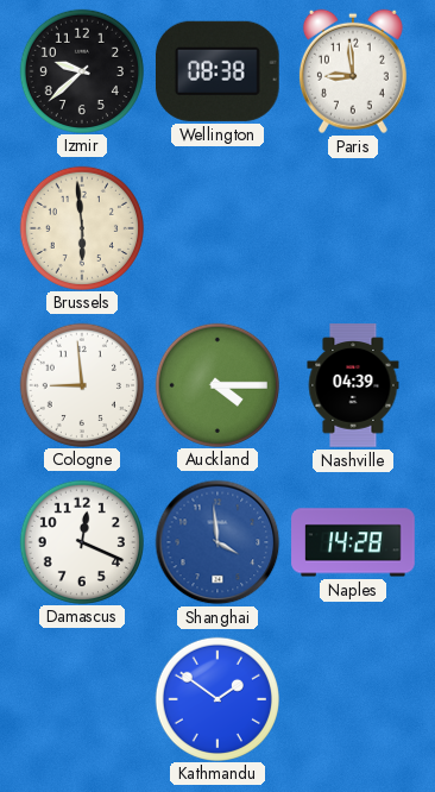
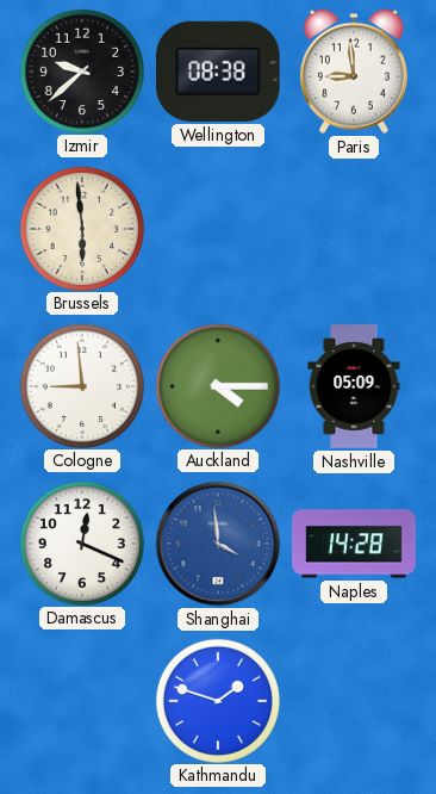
Nashville: 04:39 -> 05:09
Kathmandu: 1:51 -> 1:48
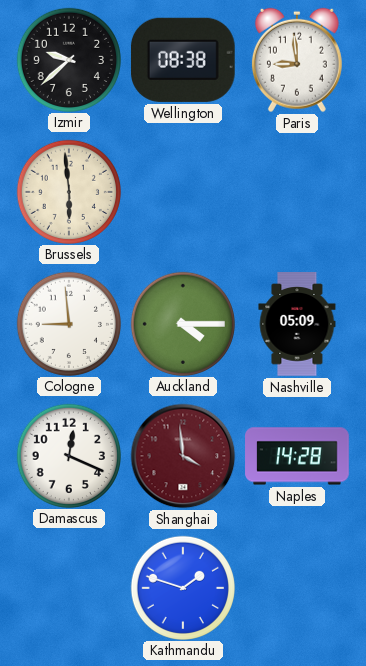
Shanghai dial: blue -> burgundy
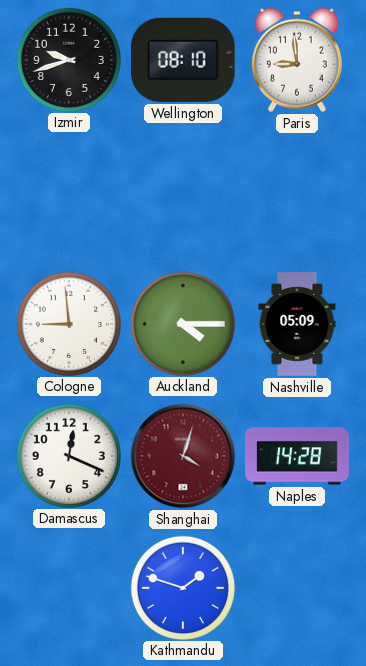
Izmir: 9:38 -> 9:42
Wellington: 08:38 -> 08:10
Brussels: 5:59 -> none
Shanghai: 3:59 -> 4:03
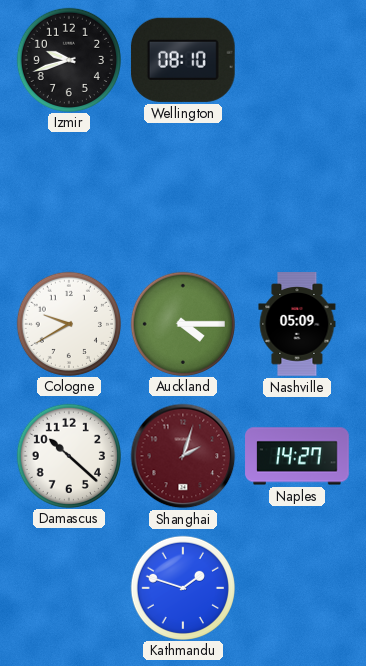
Paris: 8:59 -> none
Cologne: 8:59 -> 9:40
Damascus: 12:19 -> 10:22
Shanghai: 4:03 -> 2:03
Naples: 14:28 -> 14:27
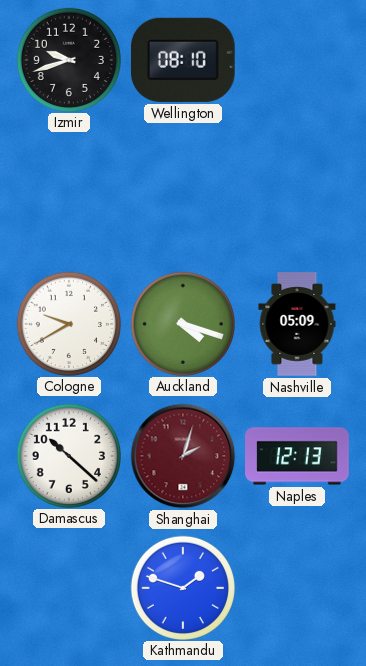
Auckland: 4:15 -> 4:18
Naples: 14:27 -> 12:13
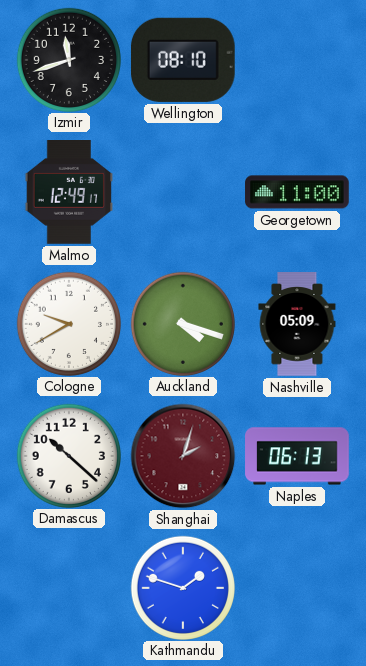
Izmir: 9:42 -> 11:42
Malmo: none -> 12:49
Georgetown: none -> 11:00
Naples: 12:13 -> 06:13
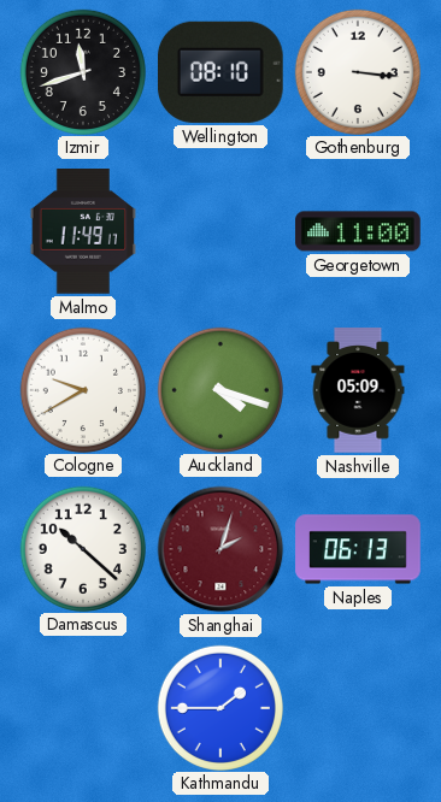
Gothenburg: none -> 3:16
Malmo: 12:49 -> 11:49
Kathmandu: 1:48 -> 1:45
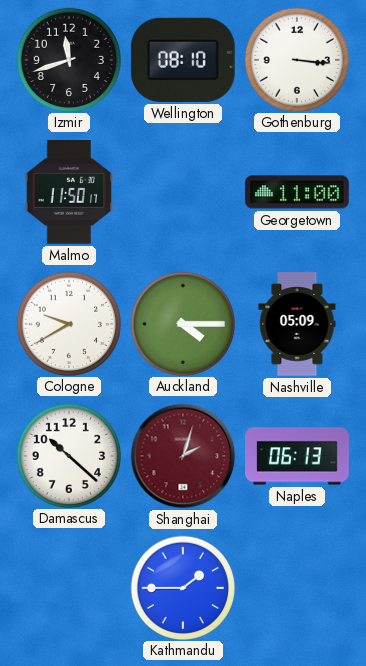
Malmo: 11:49 -> 11:50
Auckland: 4:18 -> 4:15
